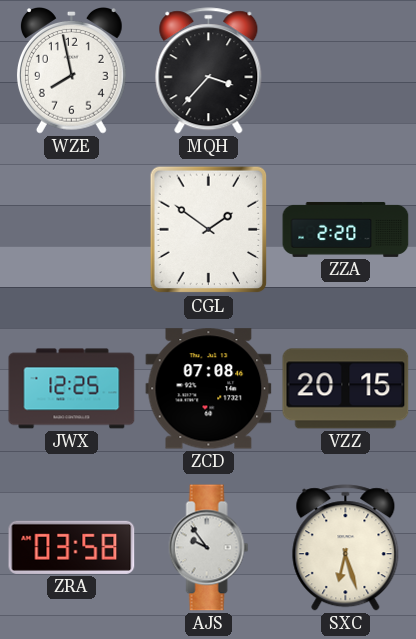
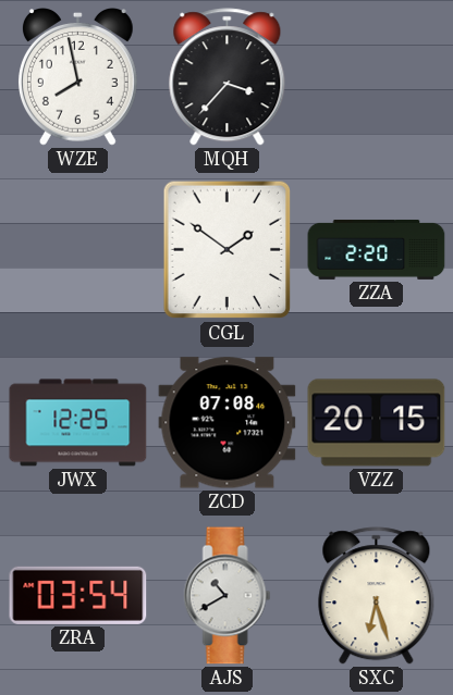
ZRA: 03:58 -> 03:54
AJS: 9:54 -> 10:40
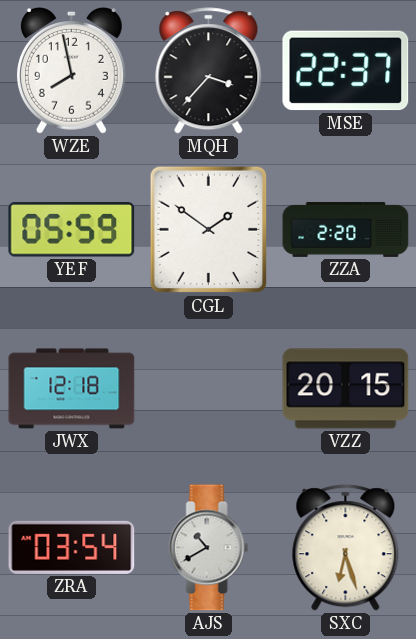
MSE: none -> 22:37
YEF: none -> 05:59
JWX: 12:25 -> 12:18
ZCD: 07:08 -> none
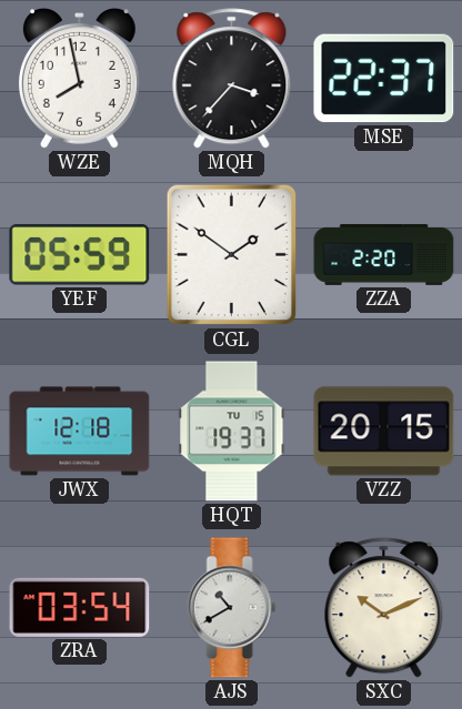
HQT: none -> 19:37
SXC: 6:27 -> 10:11
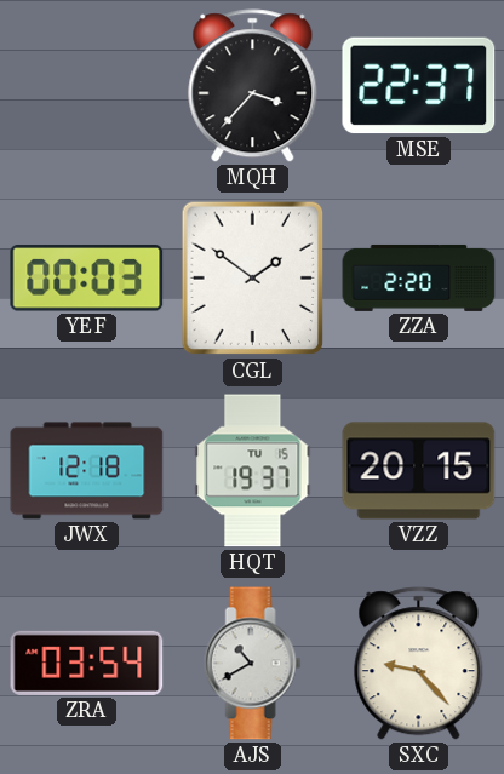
WZE: 7:58 -> none
YEF: 05:59 -> 00:03
SXC: 10:11 -> 9:23
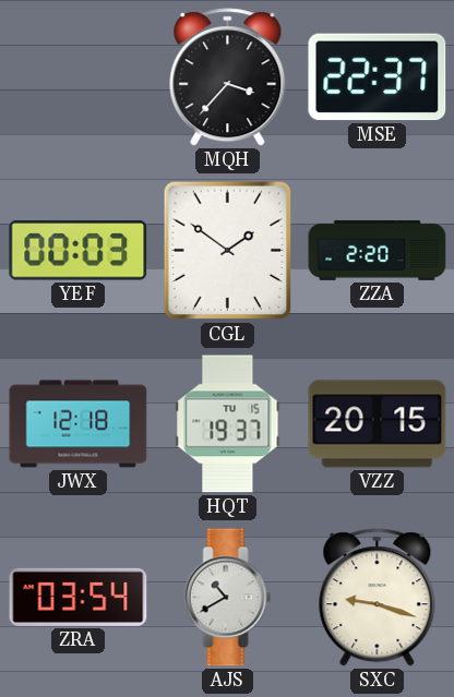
SXC: 9:23 -> 9:18
